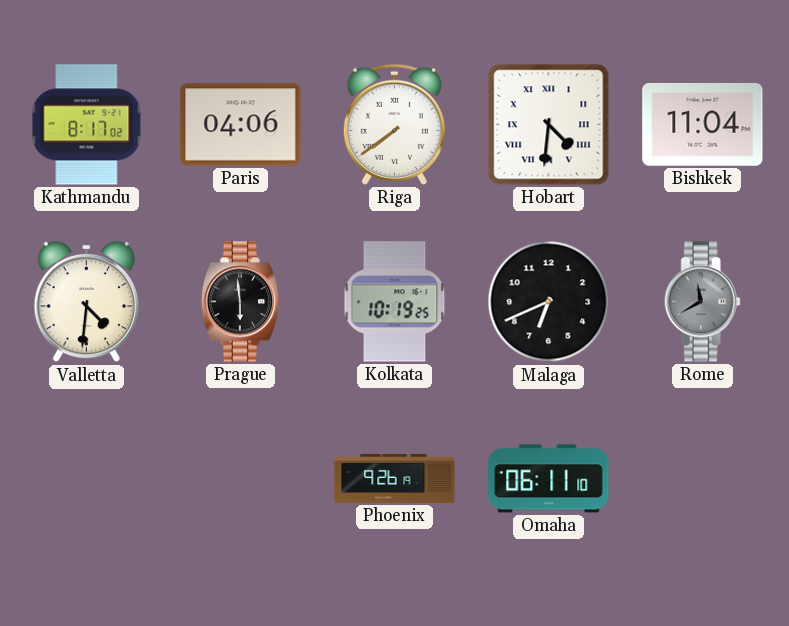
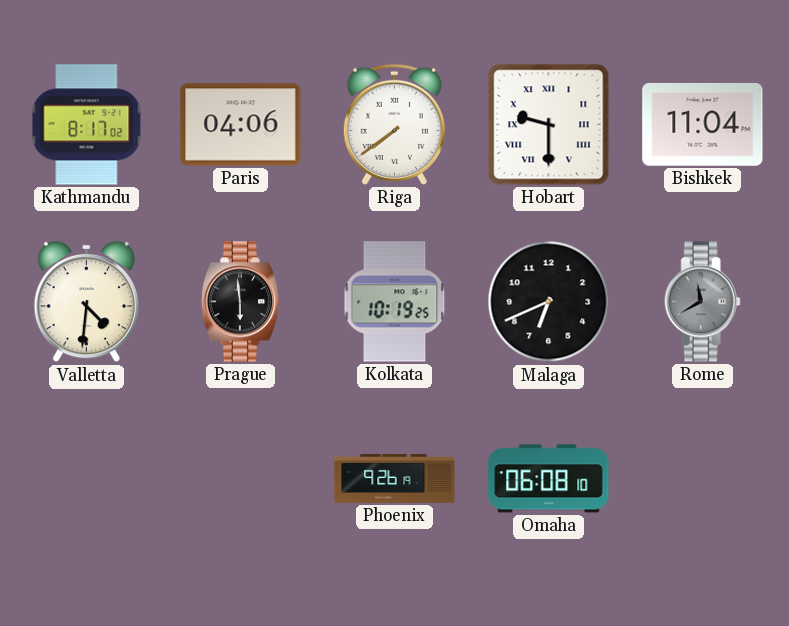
Hobart: 4:31 -> 9:30
Omaha: 06:11 -> 06:08
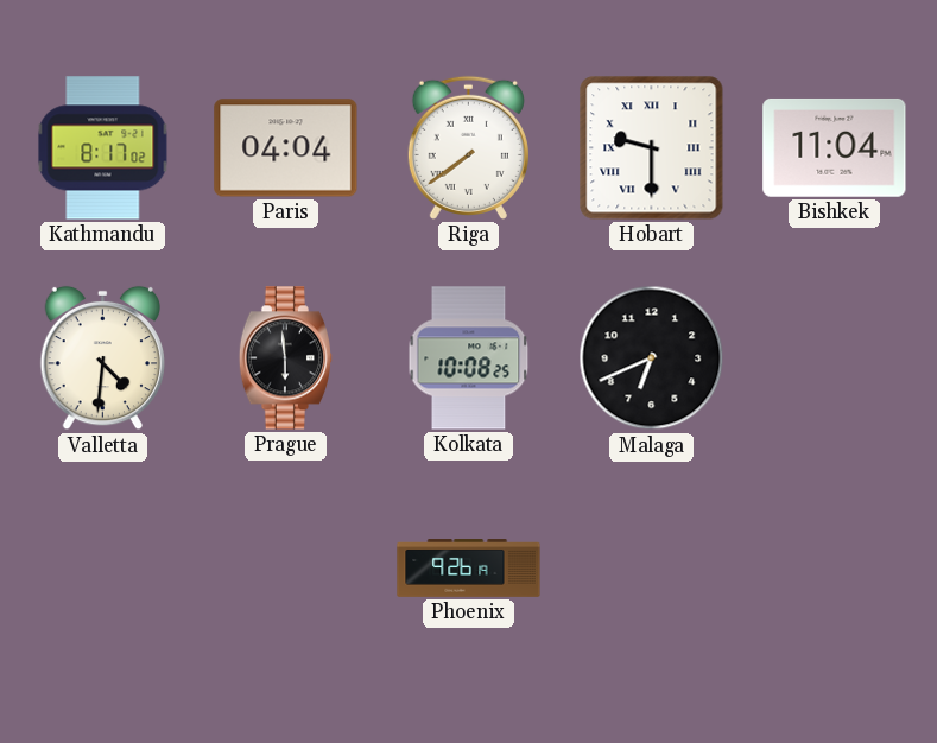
Paris: 04:06 -> 04:04
Kolkata: 10:19 -> 10:08
Rome: 11:40 -> none
Omaha: 06:08 -> none
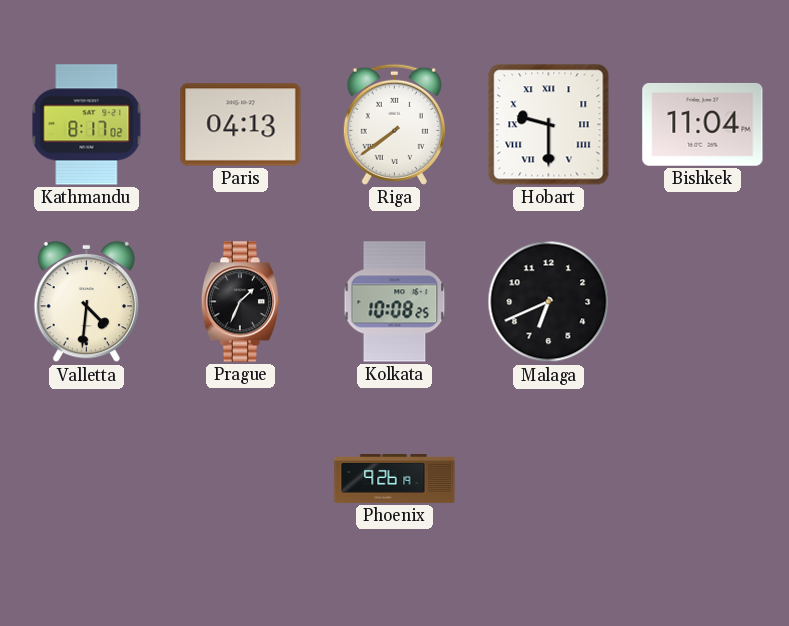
Paris: 04:04 -> 04:13
Prague: 5:59 -> 1:34
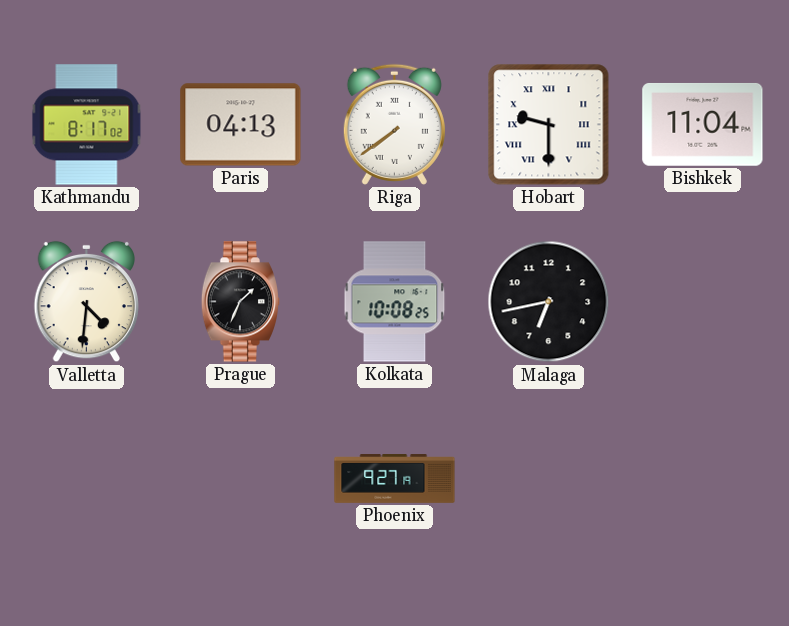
Malaga: 6:41 -> 6:43
Phoenix: 9:26 -> 9:27
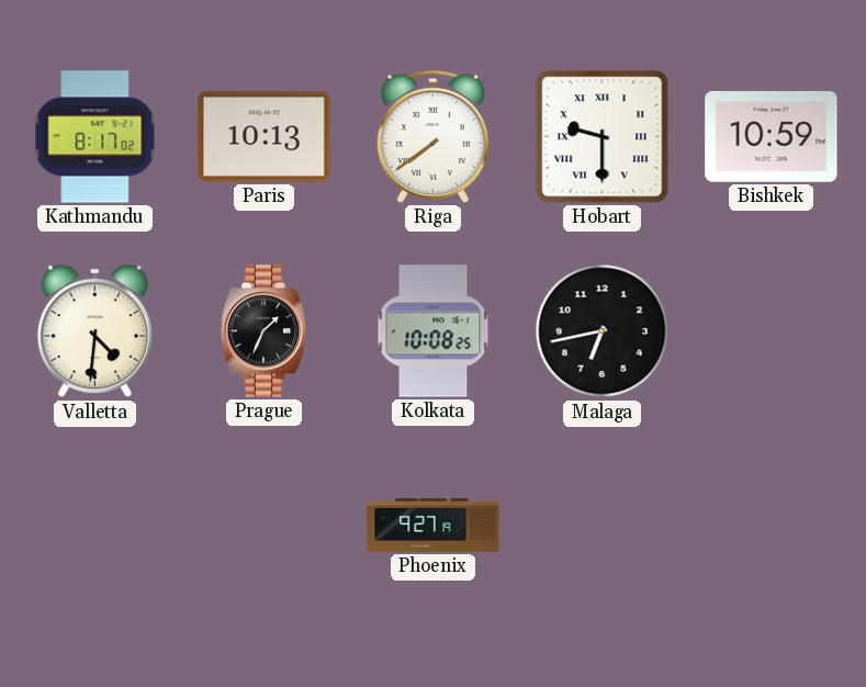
Paris: 04:13 -> 10:13
Bishkek: 11:04 -> 10:59
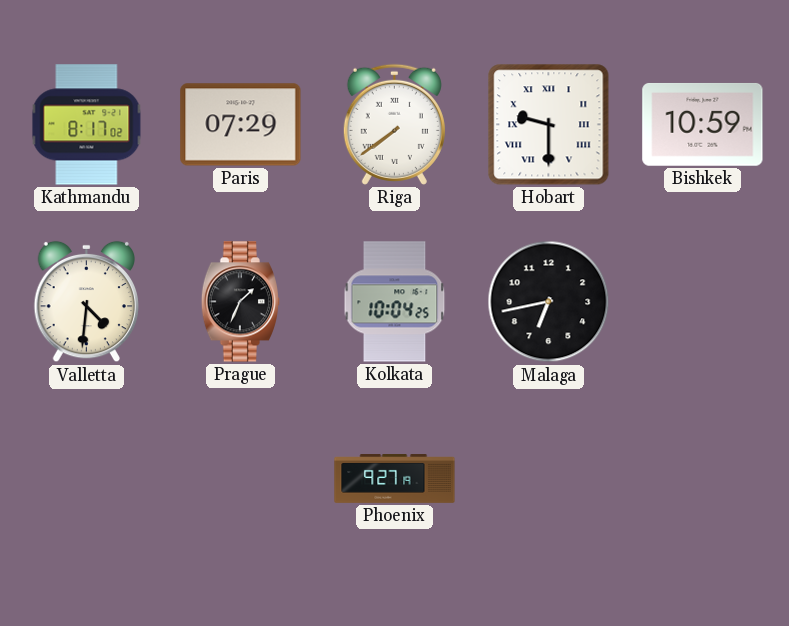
Paris: 10:13 -> 07:29
Kolkata: 10:08 -> 10:04
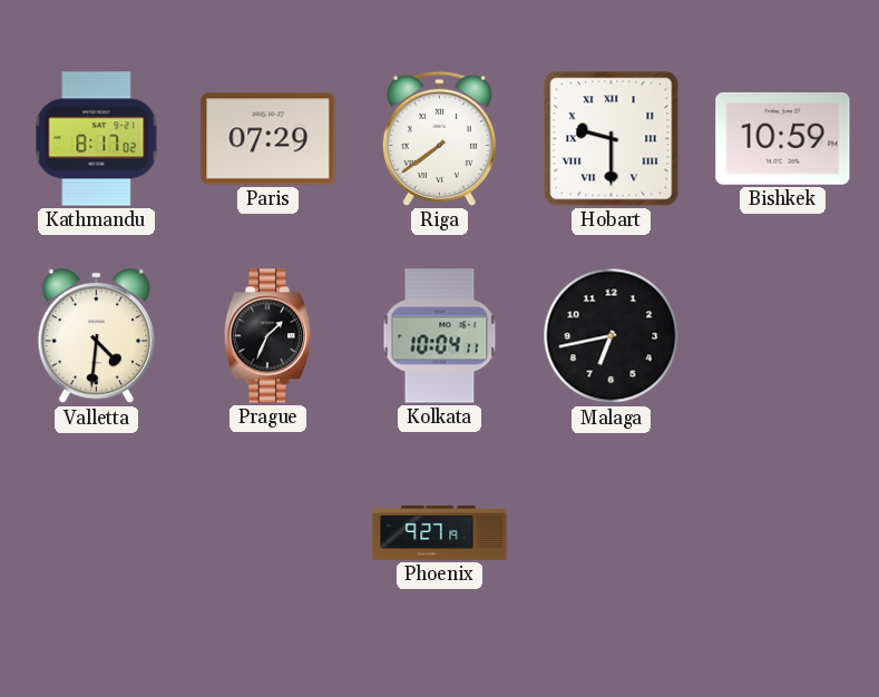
Kolkata: 10:04:25 -> 10:04:11
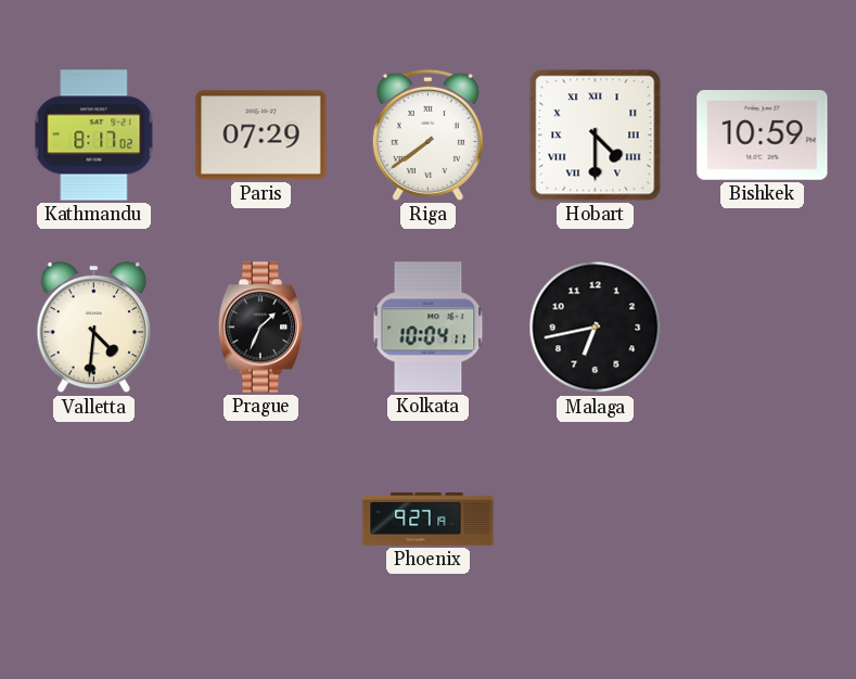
Hobart: 9:30 -> 4:30
